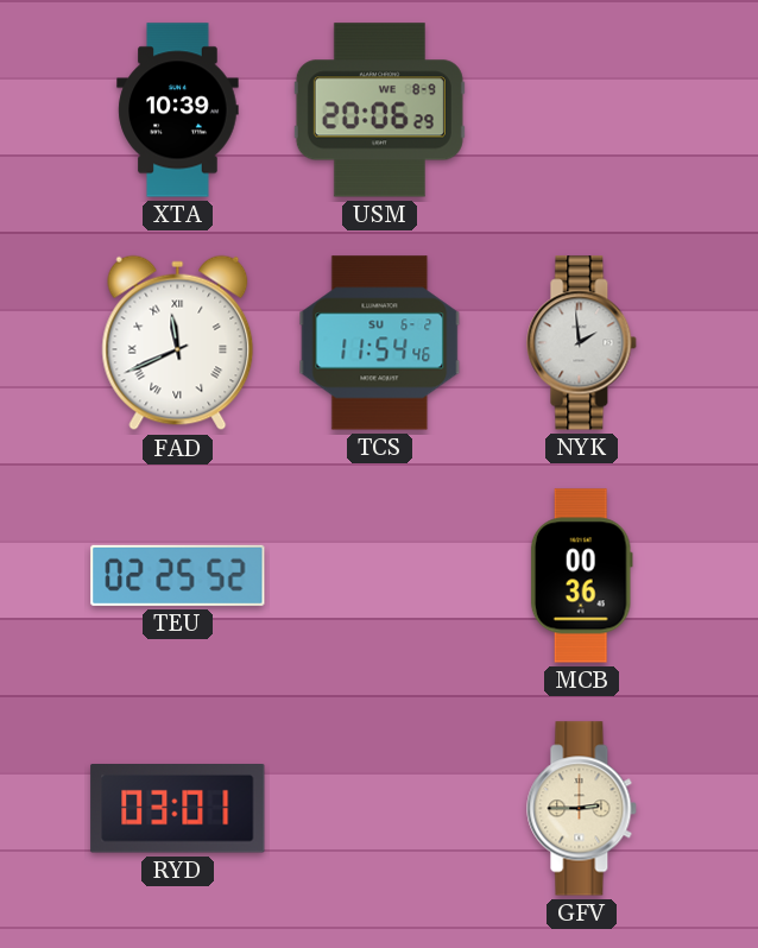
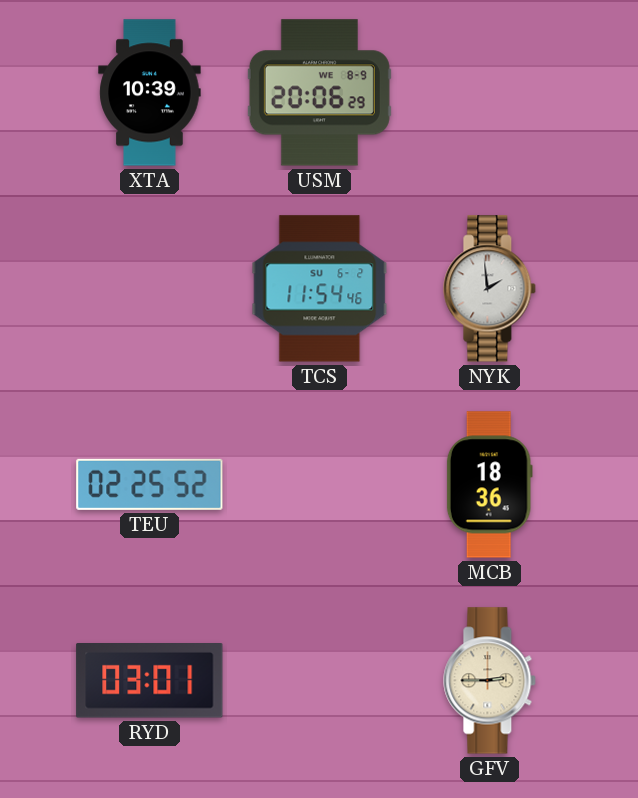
FAD: 11:41 -> none
MCB: 00:36 -> 18:36
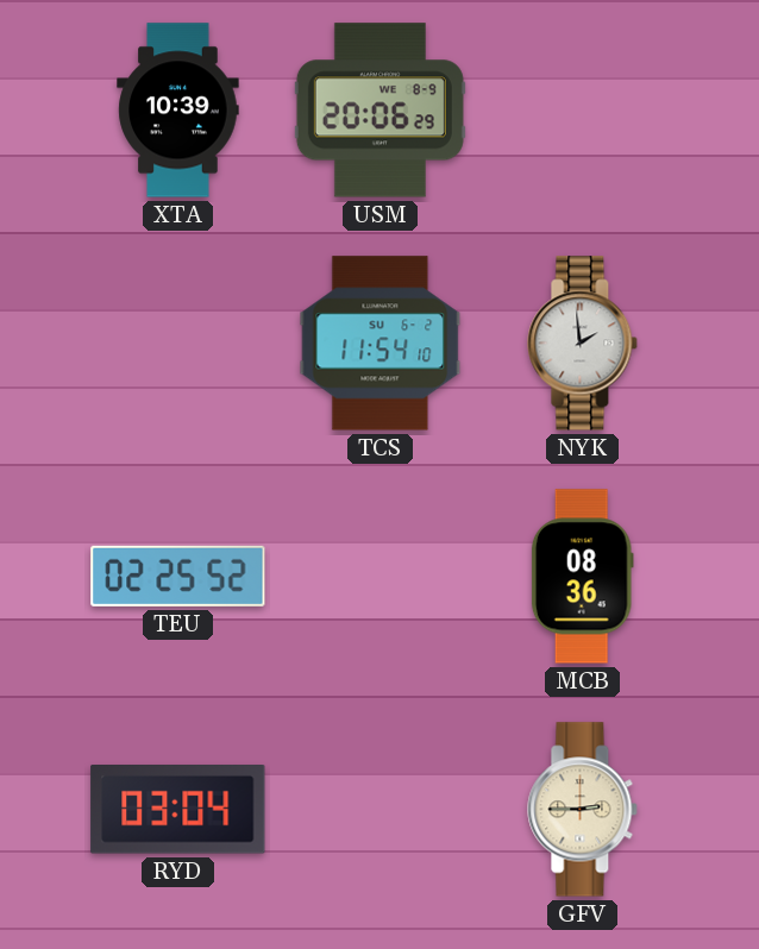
TCS: 11:54:46 -> 11:54:10
MCB: 18:36 -> 08:36
RYD: 03:01 -> 03:04
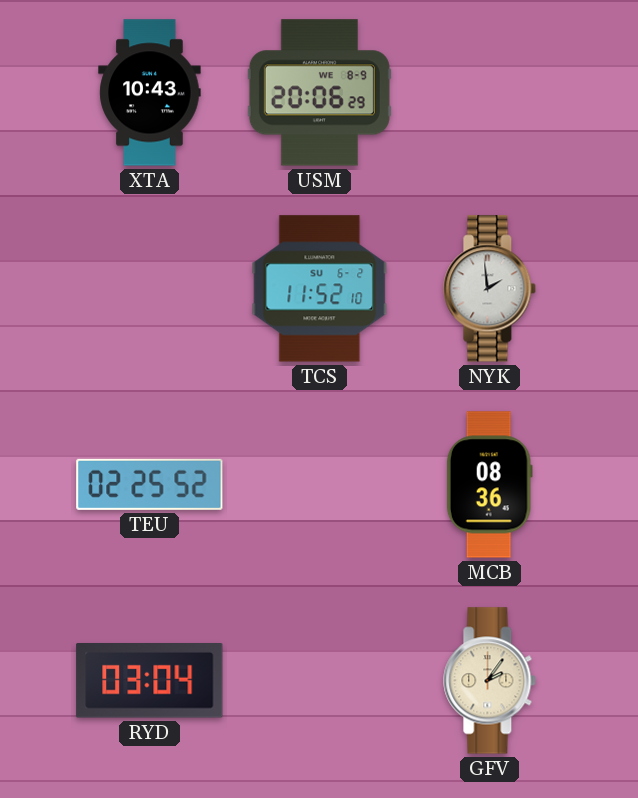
XTA: 10:39 -> 10:43
TCS: 11:54 -> 11:52
GFV: 2:45 -> 2:06
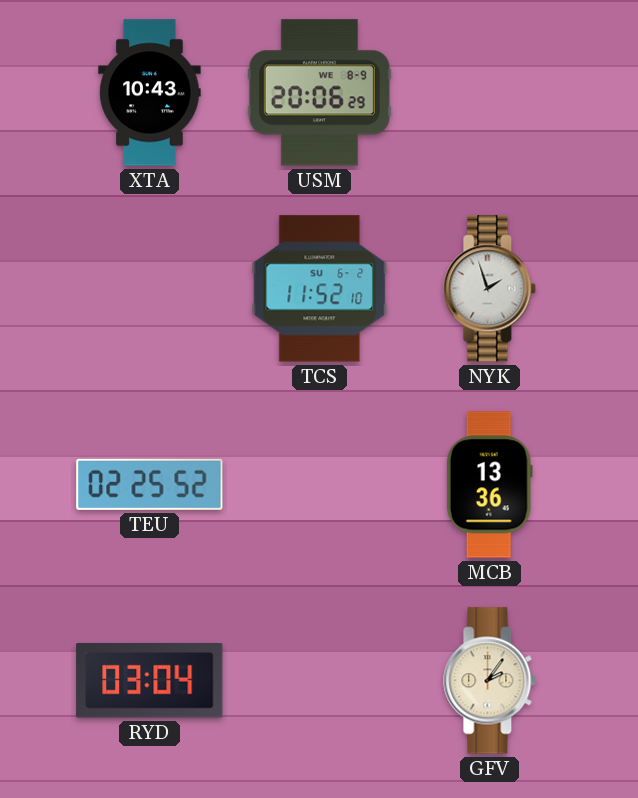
NYK: 1:59 -> 1:57
MCB: 08:36 -> 13:36
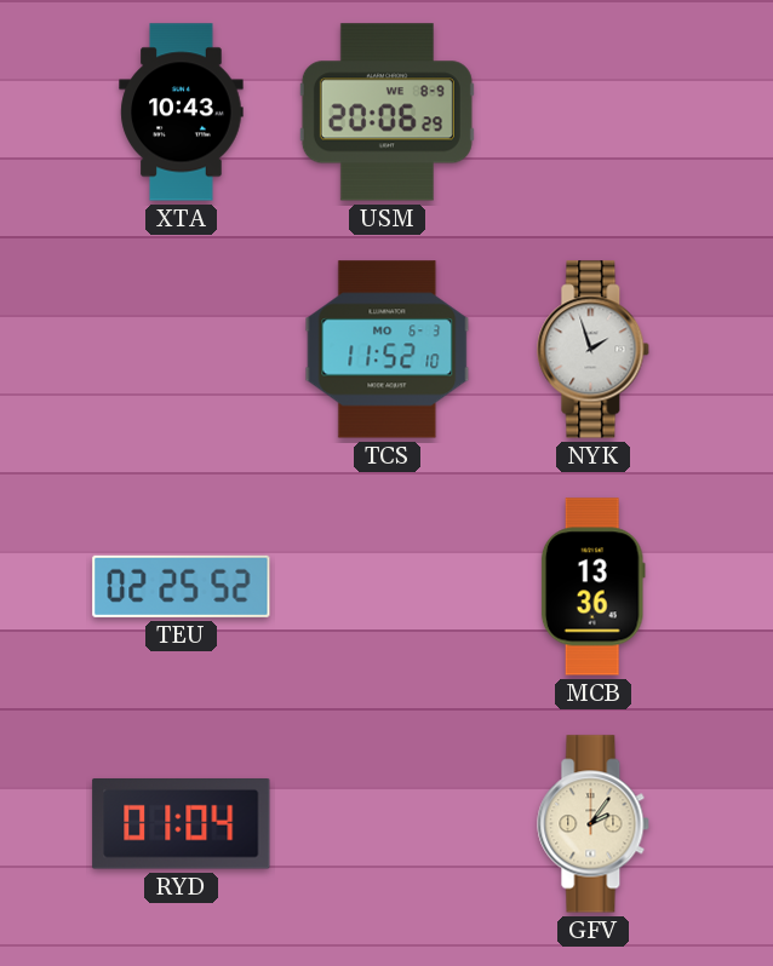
TCS date: SU 6-2 -> MO 6-3
RYD: 03:04 -> 01:04
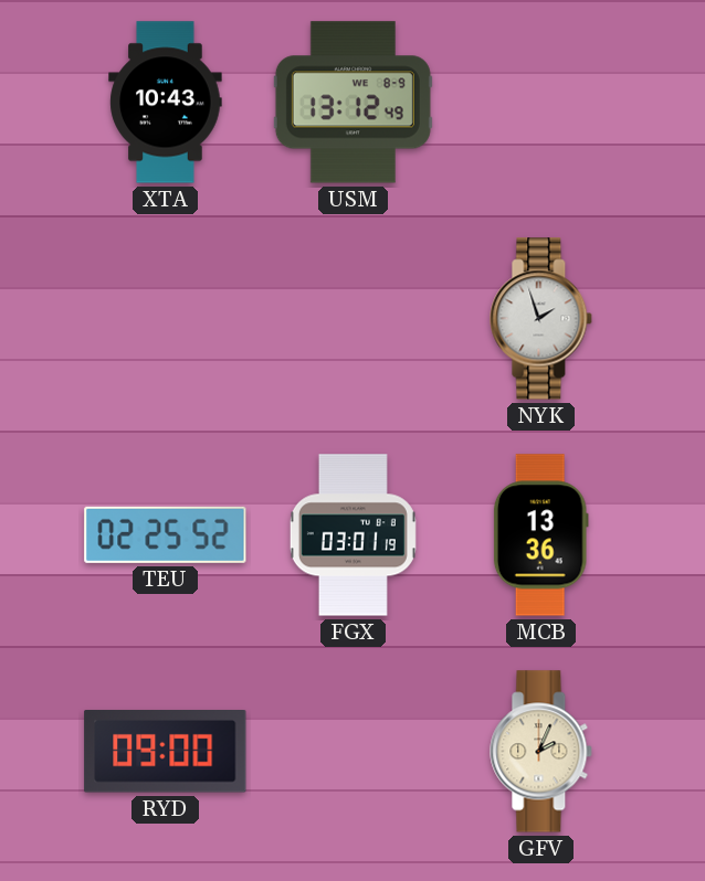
USM: 20:06 -> 13:12
TCS: 11:52 -> none
FGX: none -> 03:01
RYD: 01:04 -> 09:00
GFV: 2:06 -> 2:04
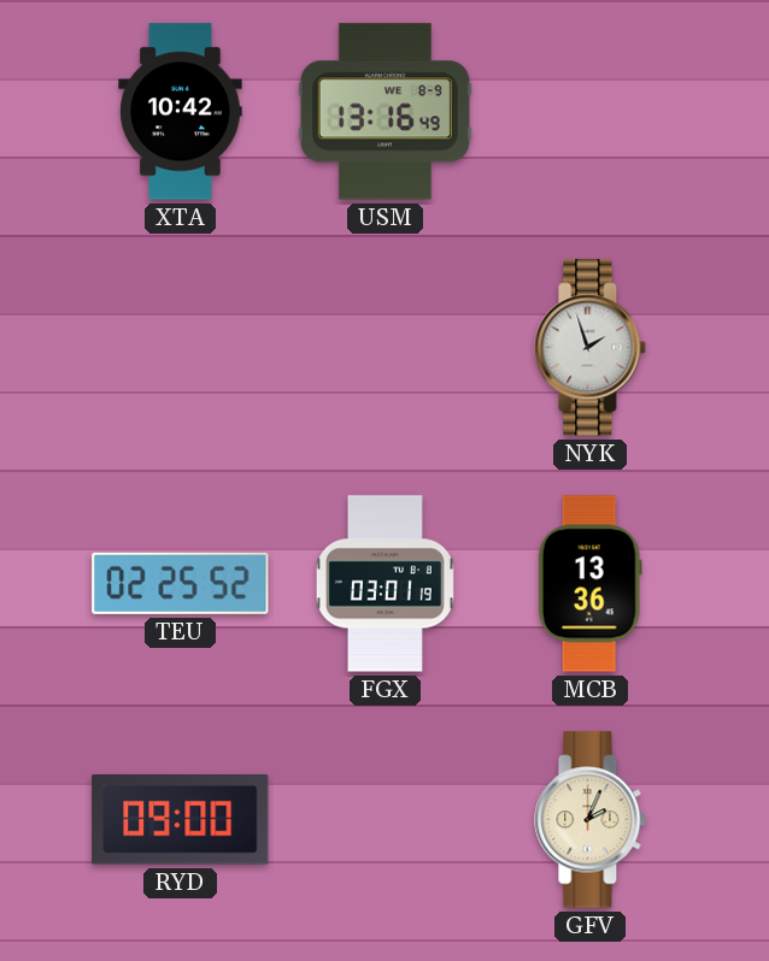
XTA: 10:43 -> 10:42
USM: 13:12 -> 13:16
